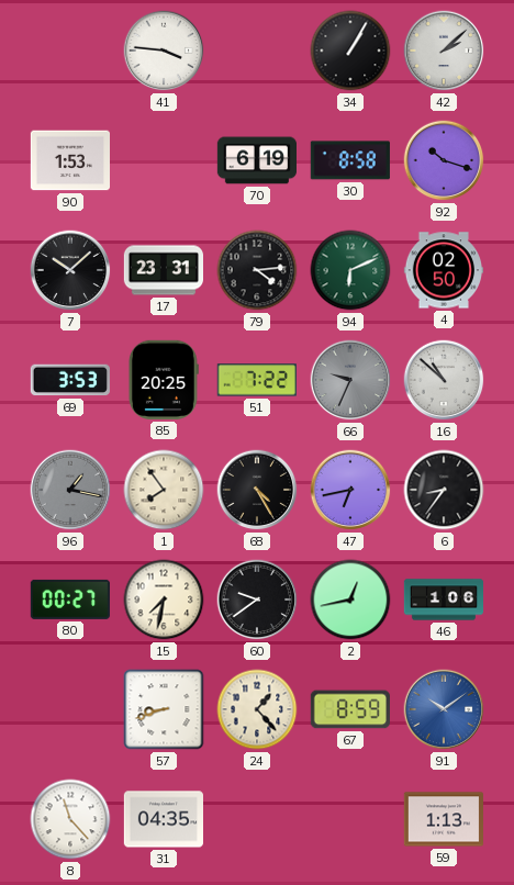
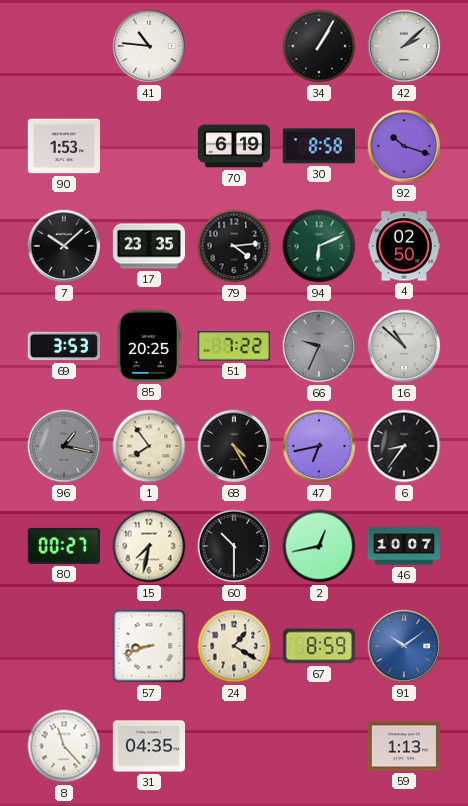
41: 3:46 -> 10:46
17: 23:31 -> 23:35
60: 9:39 -> 10:30
46: 1:06 -> 10:07
24: 1:23 -> 1:20
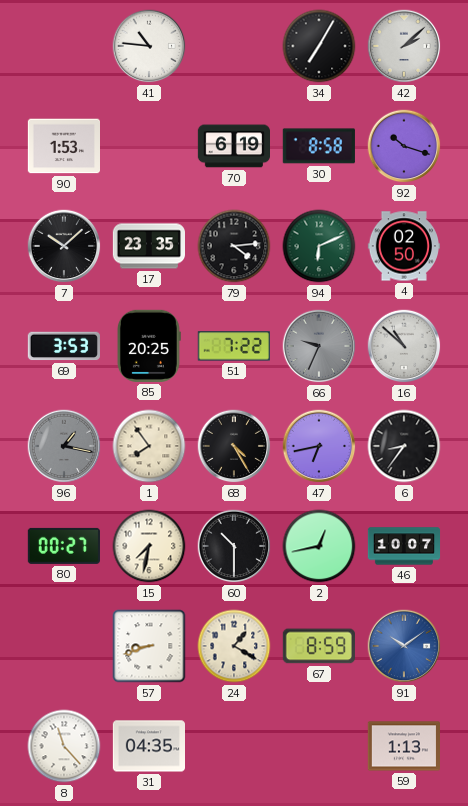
34: 1:05 -> 7:05
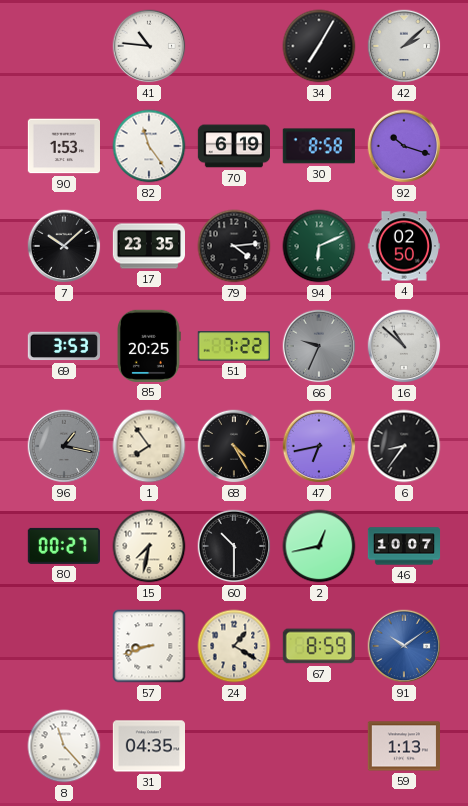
82: none -> 11:24
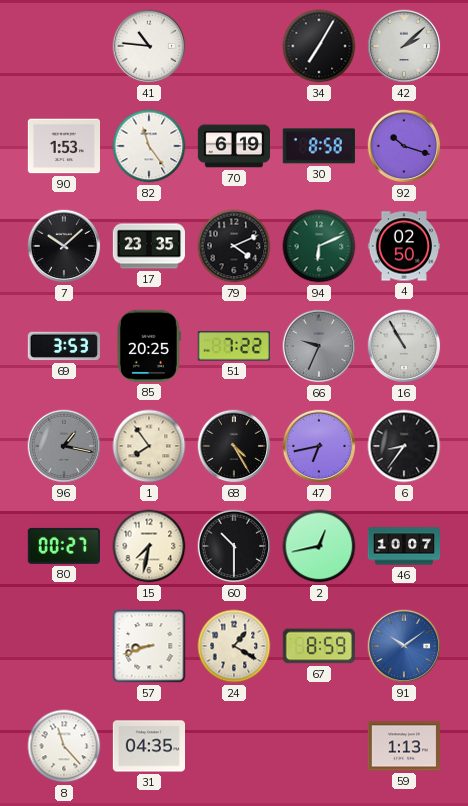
79: 4:14 -> 4:11
16: 10:52 -> 10:55
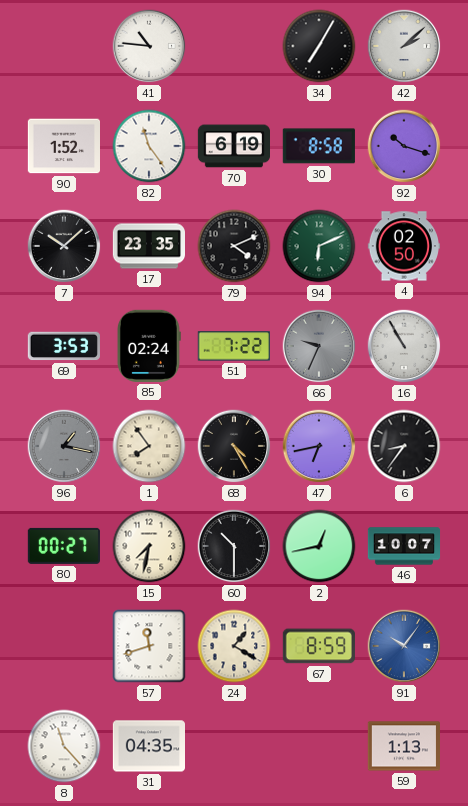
90: 1:53 -> 1:52
85: 20:25 -> 02:24
57: 8:42 -> 11:42
91: 10:09 -> 10:06
